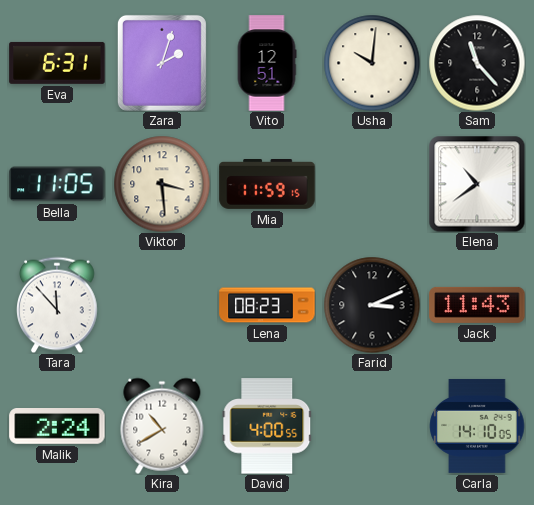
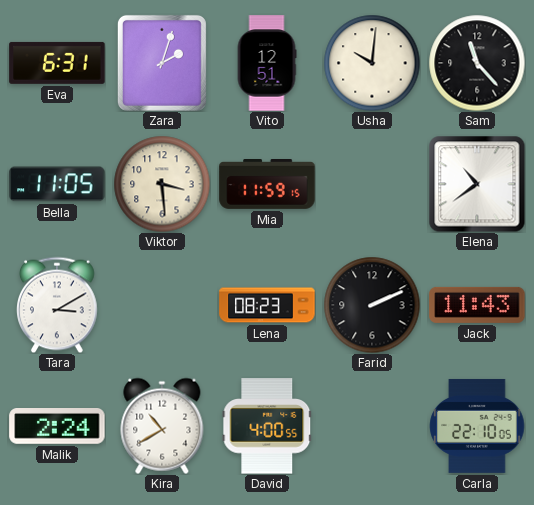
Tara: 11:53 -> 3:10
Farid: 3:11 -> 2:11
Carla: 14:10 -> 22:10
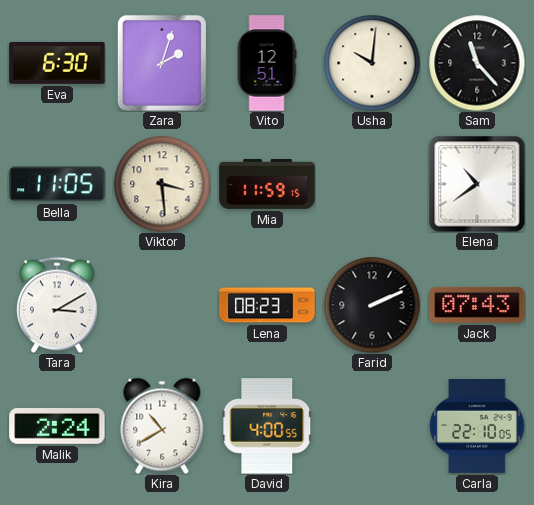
Eva: 6:31 -> 6:30
Jack: 11:43 -> 07:43
